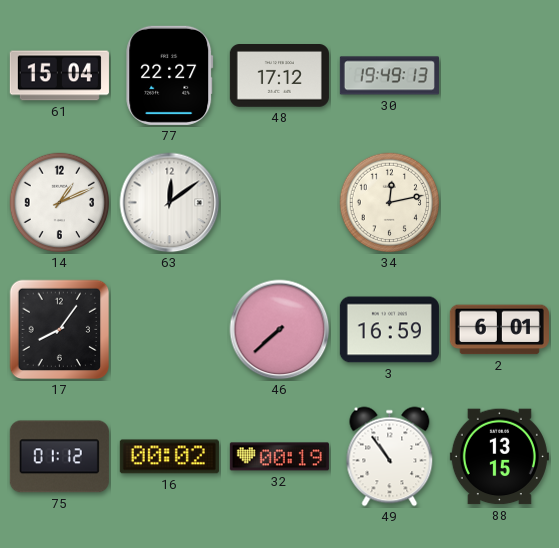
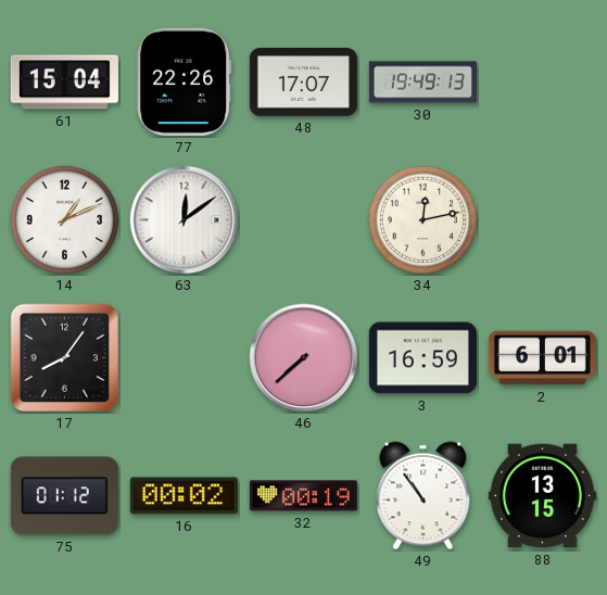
77: 22:27 -> 22:26
48: 17:12 -> 17:07
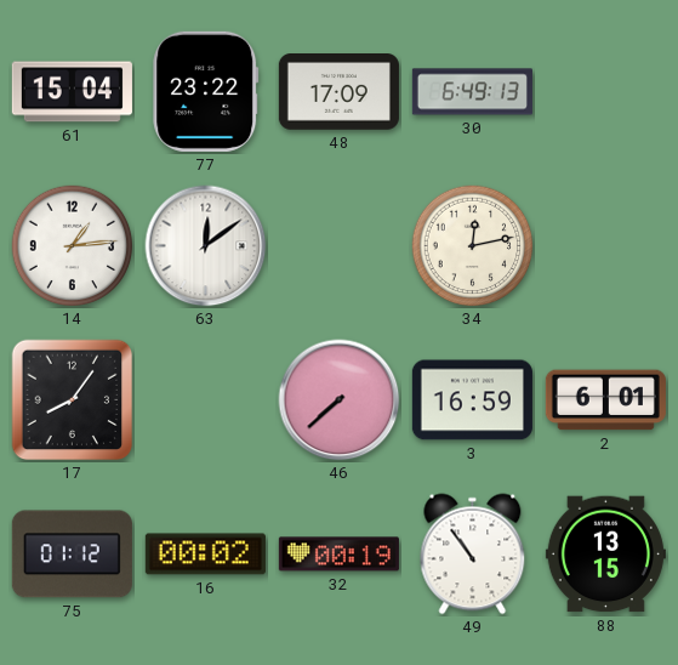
77: 22:26 -> 23:22
48: 17:07 -> 17:09
30: 19:49 -> 6:49
14: 1:11 -> 1:14
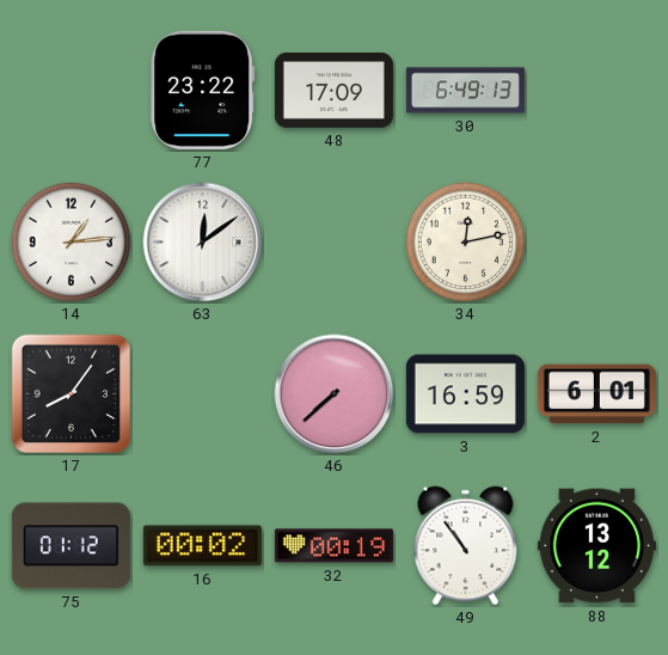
61: 15:04 -> none
88: 13:15 -> 13:12
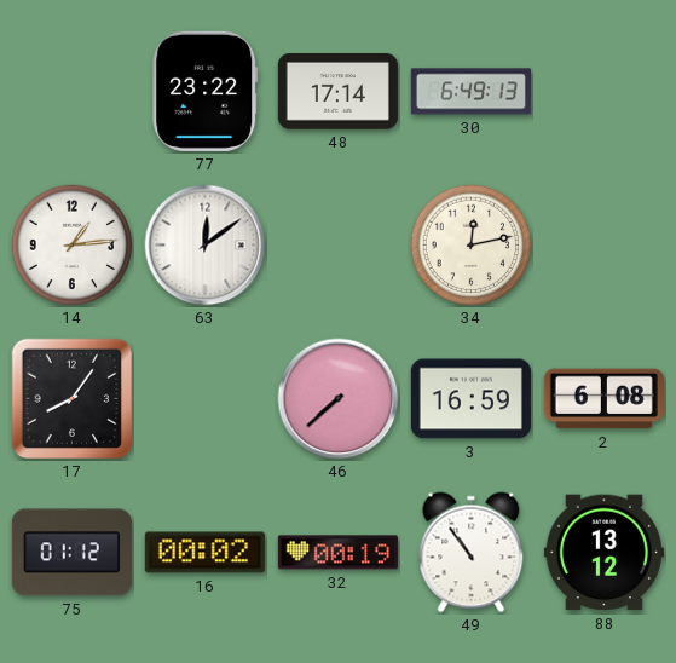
48: 17:09 -> 17:14
2: 6:01 -> 6:08
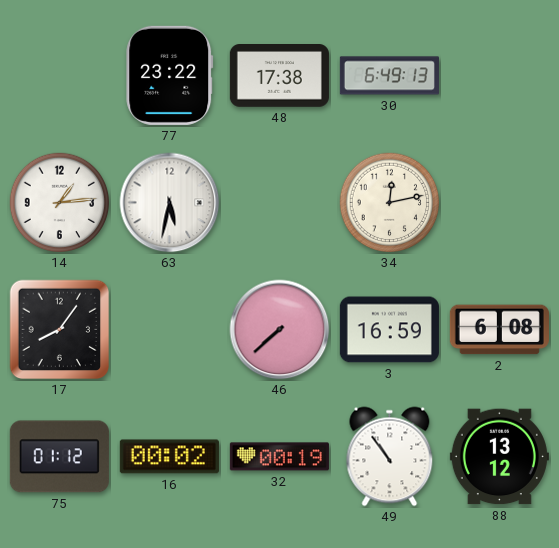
48: 17:14 -> 17:38
63: 12:09 -> 5:32
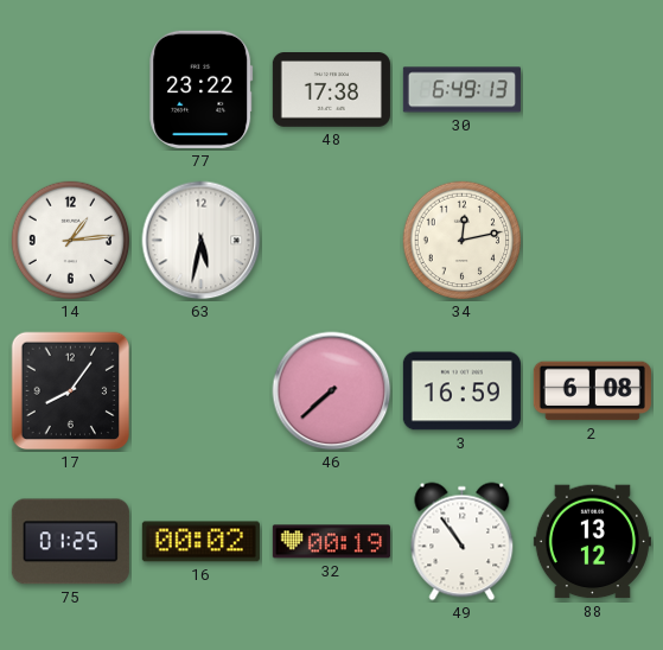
75: 01:12 -> 01:25
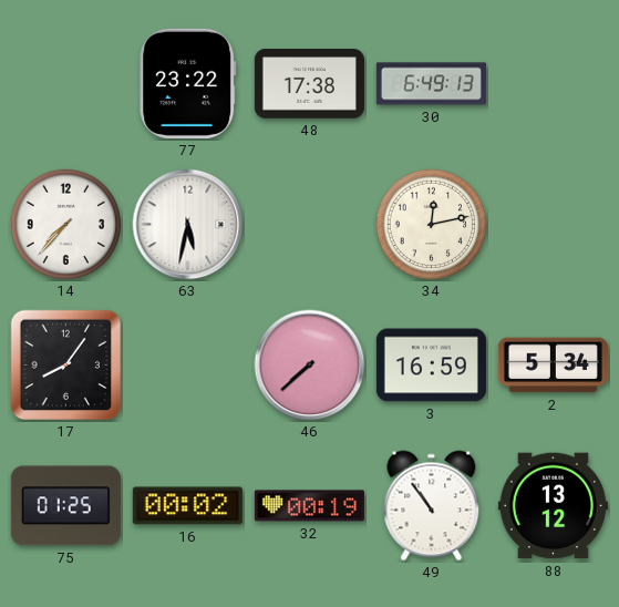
14: 1:14 -> 7:37
2: 6:08 -> 5:34
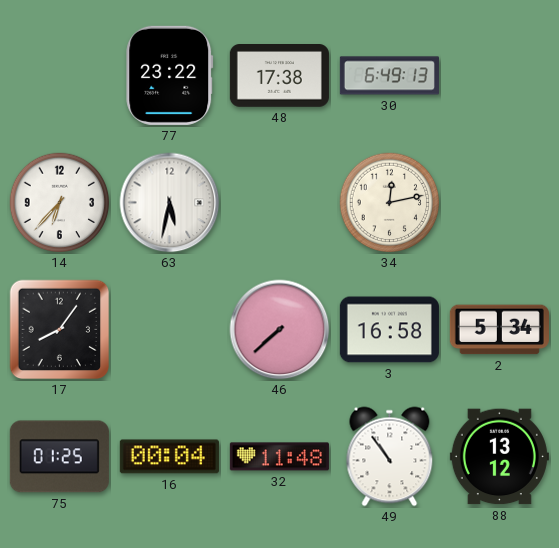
14: 7:37 -> 6:37
3: 16:59 -> 16:58
16: 00:02 -> 00:04
32: 00:19 -> 11:48
